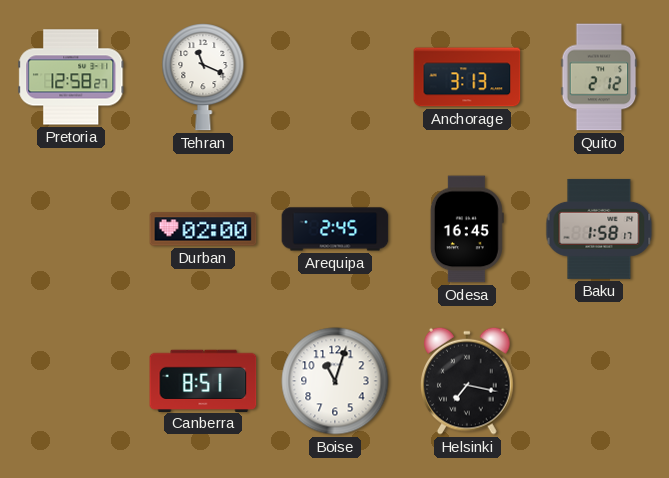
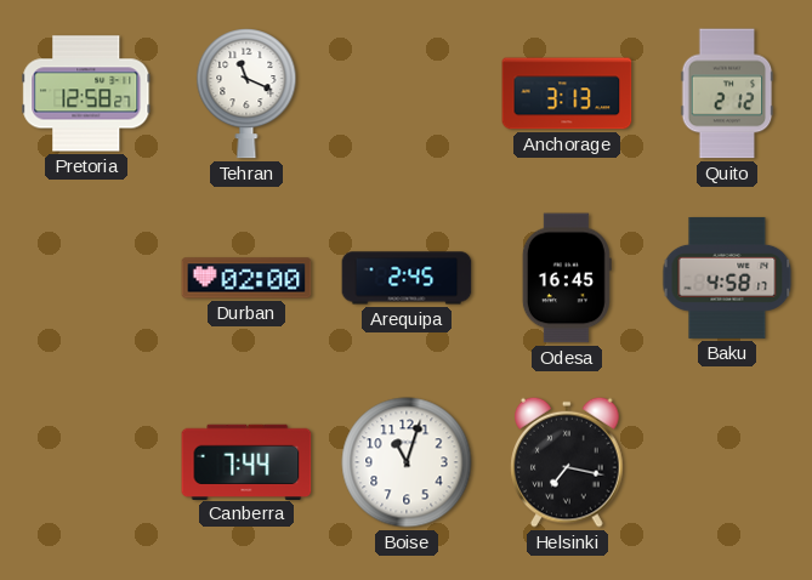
Baku: 1:58 -> 4:58
Canberra: 8:51 -> 7:44
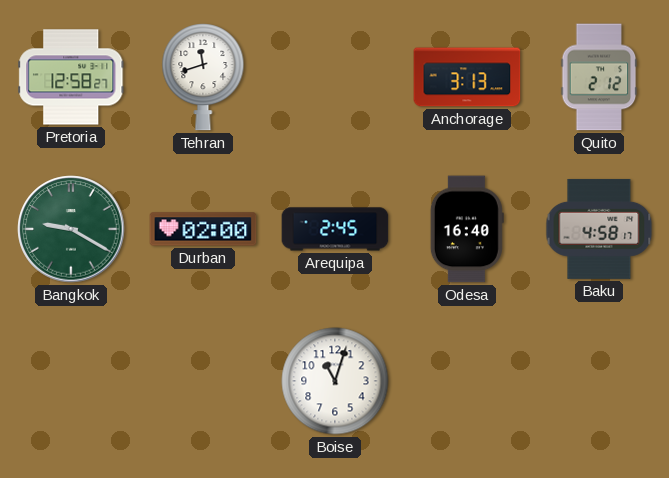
Tehran: 11:19 -> 11:42
Bangkok: none -> 9:20
Odesa: 16:45 -> 16:40
Canberra: 7:44 -> none
Helsinki: 7:17 -> none
